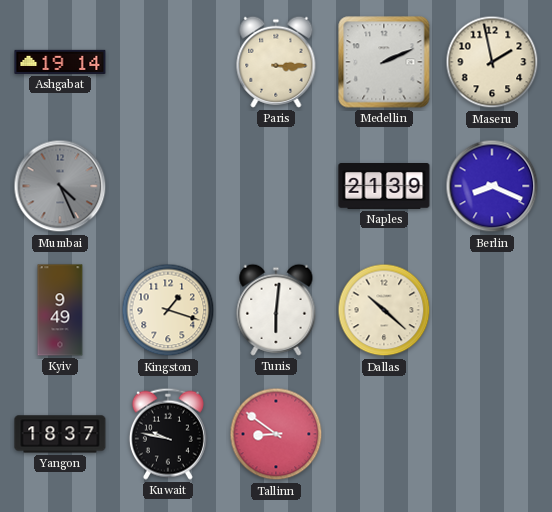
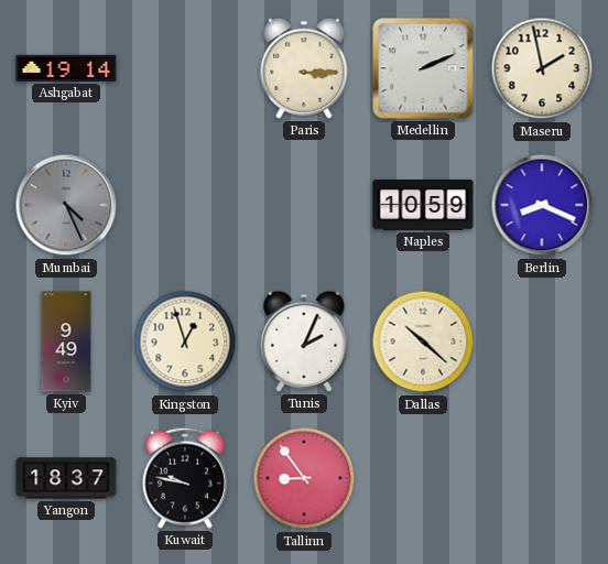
Naples: 21:39 -> 10:59
Kingston: 1:18 -> 12:57
Tunis: 6:01 -> 2:04
Tallinn: 8:51 -> 8:54
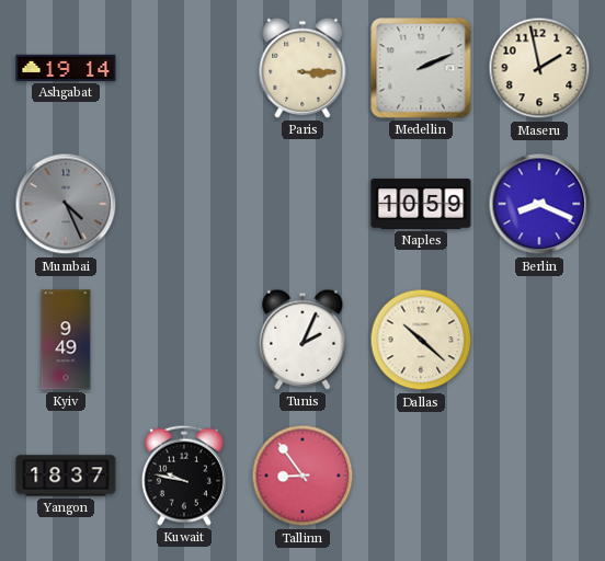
Kingston: 12:57 -> none
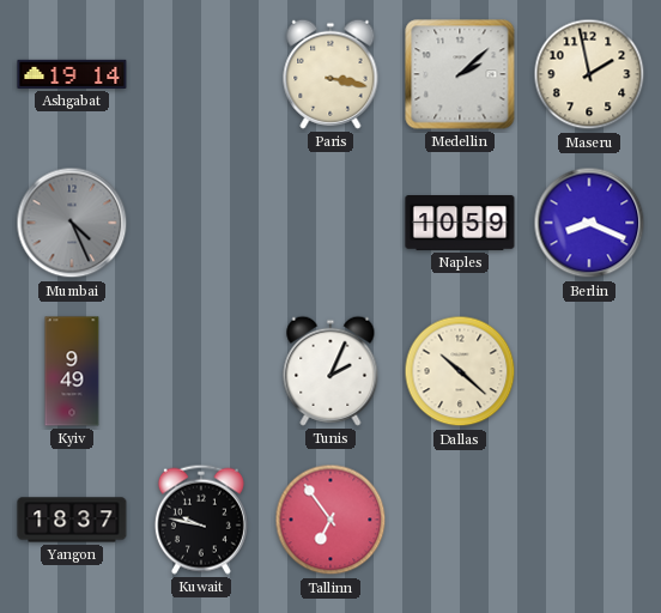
Paris: 3:15 -> 3:17
Medellin: 2:11 -> 2:08
Tallinn: 8:54 -> 6:54
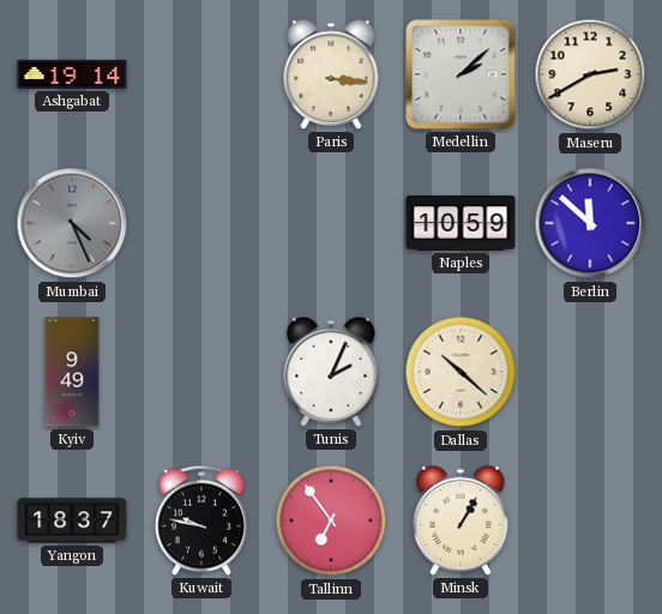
Paris: 3:17 -> 3:16
Maseru: 1:58 -> 2:40
Berlin: 8:19 -> 11:52
Minsk: none -> 1:05
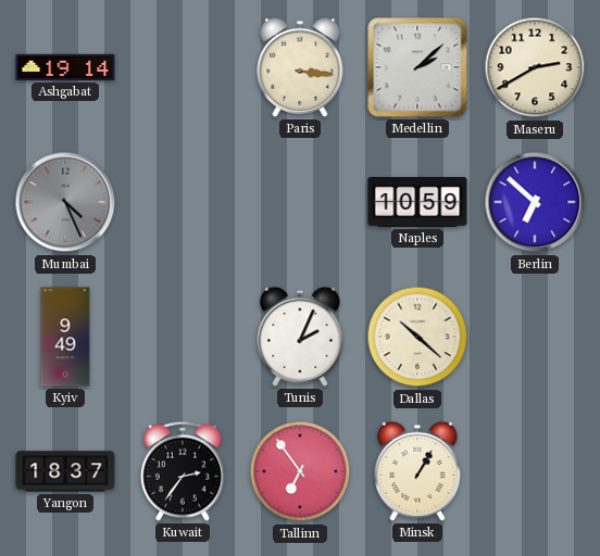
Berlin: 11:52 -> 6:52
Kuwait: 9:47 -> 2:36
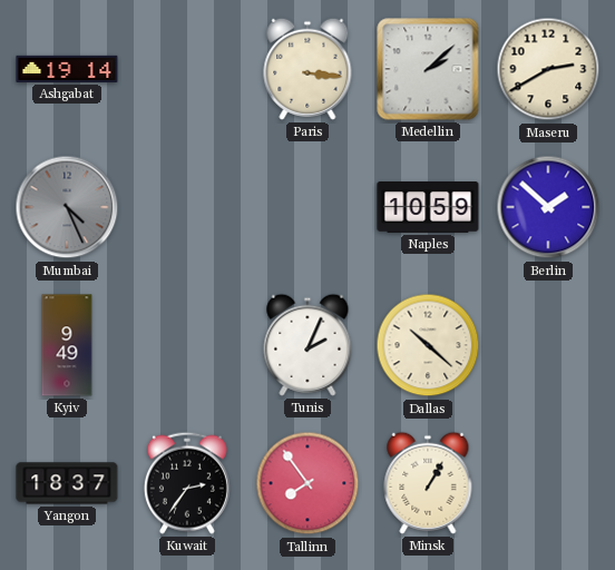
Berlin: 6:52 -> 1:52
Tallinn: 6:54 -> 7:54
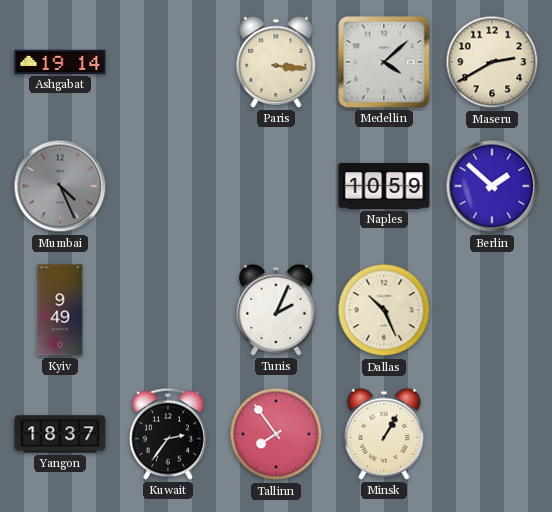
Medellin: 2:08 -> 4:08
Dallas: 10:22 -> 10:26
